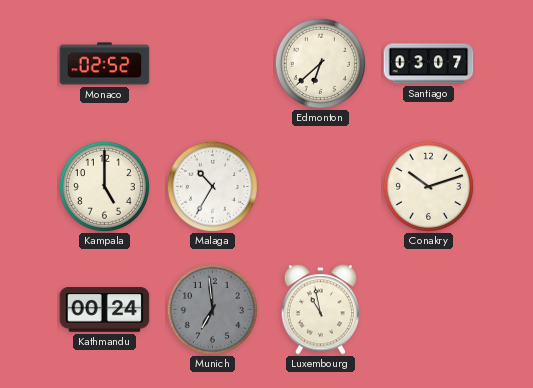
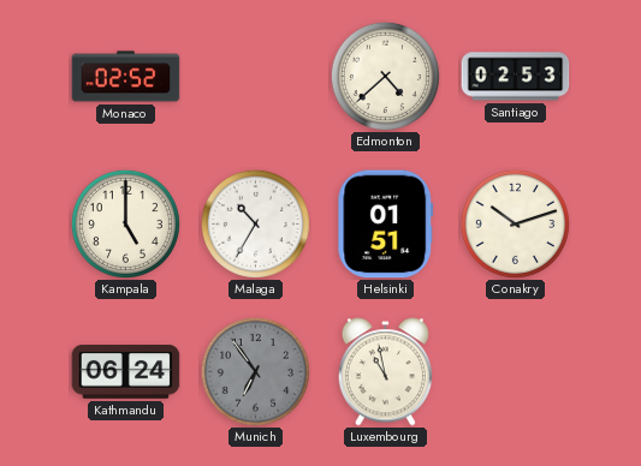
Edmonton: 6:38 -> 4:38
Santiago: 03:07 -> 02:53
Helsinki: none -> 01:51
Kathmandu: 00:24 -> 06:24
Munich: 6:59 -> 6:54
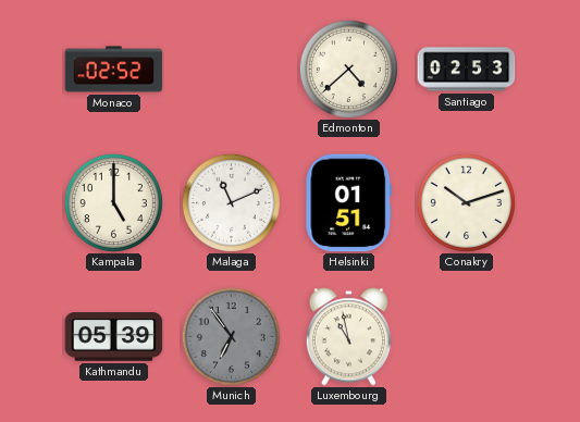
Malaga: 10:35 -> 11:11
Kathmandu: 06:24 -> 05:39
